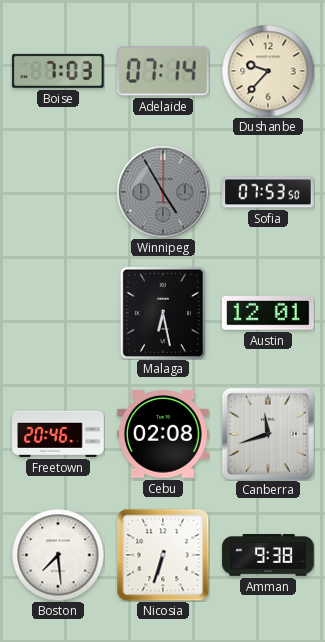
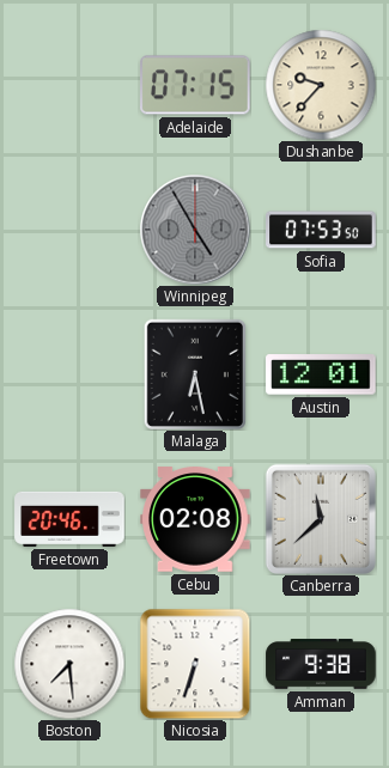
Boise: 7:03 -> none
Adelaide: 07:14 -> 07:15
Canberra: 11:42 -> 11:38
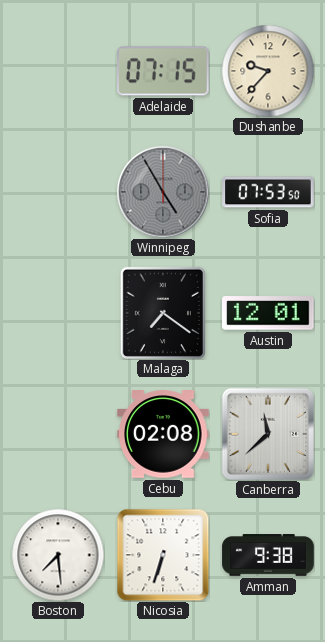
Malaga: 6:28 -> 7:21
Freetown: 20:46 -> none
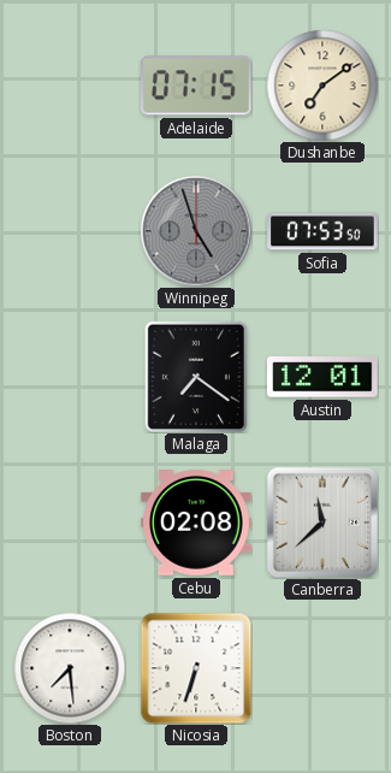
Dushanbe: 9:37 -> 7:09
Winnipeg: 4:55 -> 4:57
Amman: 9:38 -> none
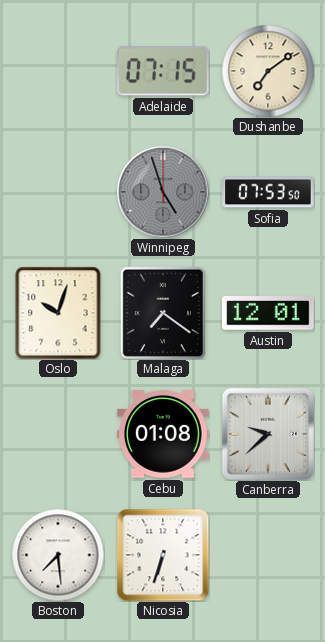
Oslo: none -> 10:03
Cebu: 02:08 -> 01:08
Canberra: 11:38 -> 9:38
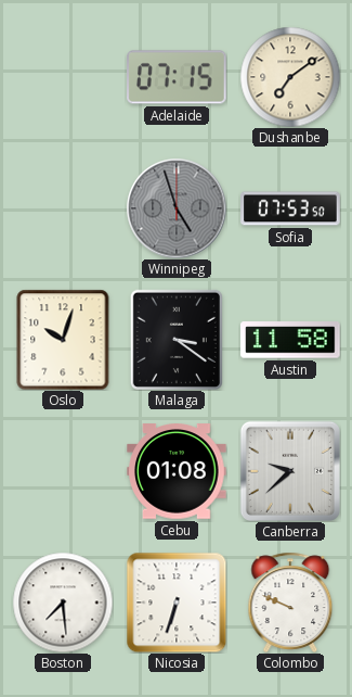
Malaga: 7:21 -> 3:21
Austin: 12:01 -> 11:58
Colombo: none -> 9:49
